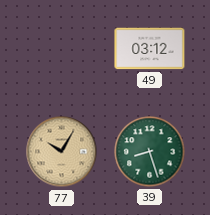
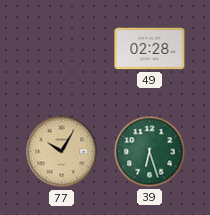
49: 03:12 -> 02:28
39: 8:27 -> 6:27
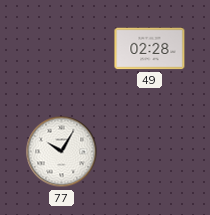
77 dial: champagne -> white
39: 6:27 -> none
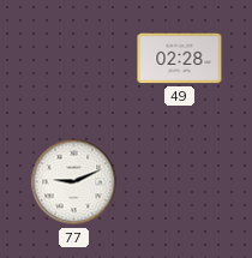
77: 10:05 -> 9:11
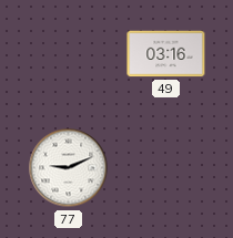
49: 02:28 -> 03:16
